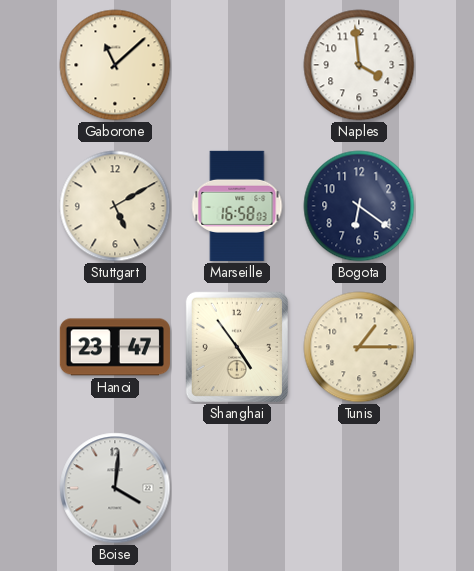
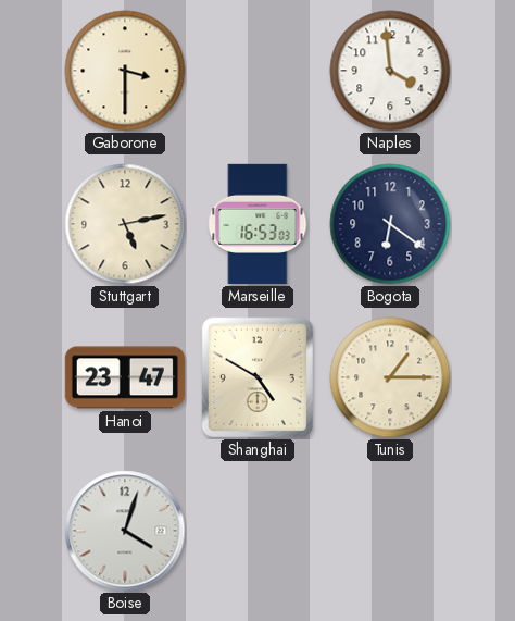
Gaborone: 11:08 -> 3:30
Stuttgart: 5:10 -> 5:13
Marseille: 16:58 -> 16:53
Shanghai: 4:54 -> 4:50
Boise: 4:01 -> 4:03
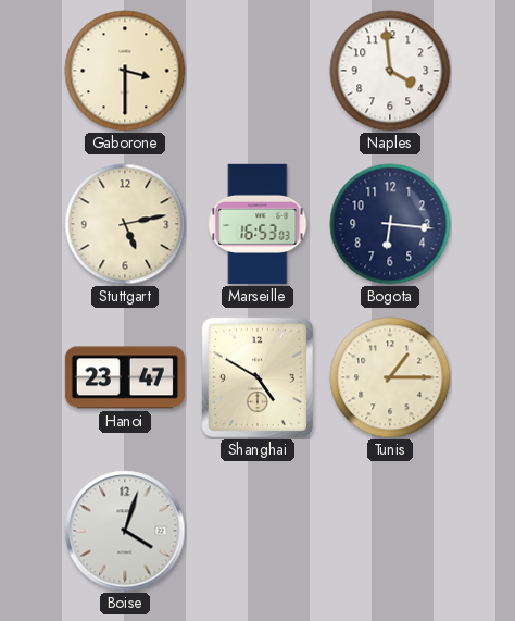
Bogota: 6:21 -> 6:16
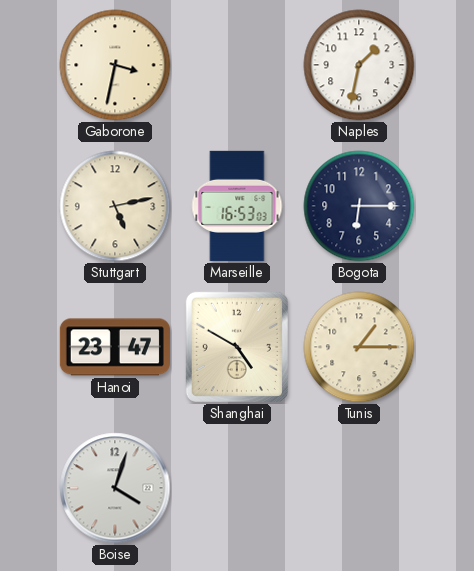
Gaborone: 3:30 -> 3:32
Naples: 3:59 -> 1:32
Bogota: 6:16 -> 6:15
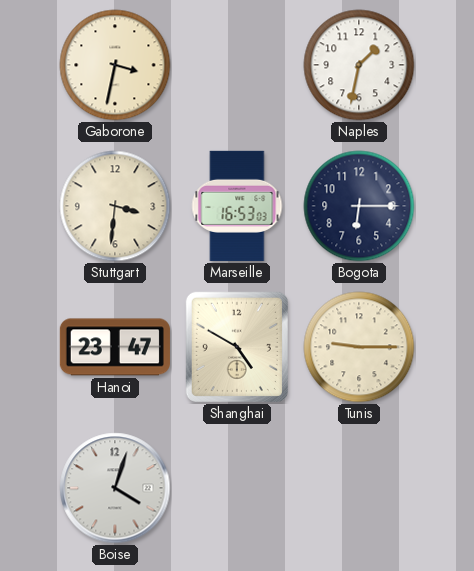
Stuttgart: 5:13 -> 3:31
Tunis: 1:15 -> 9:15
